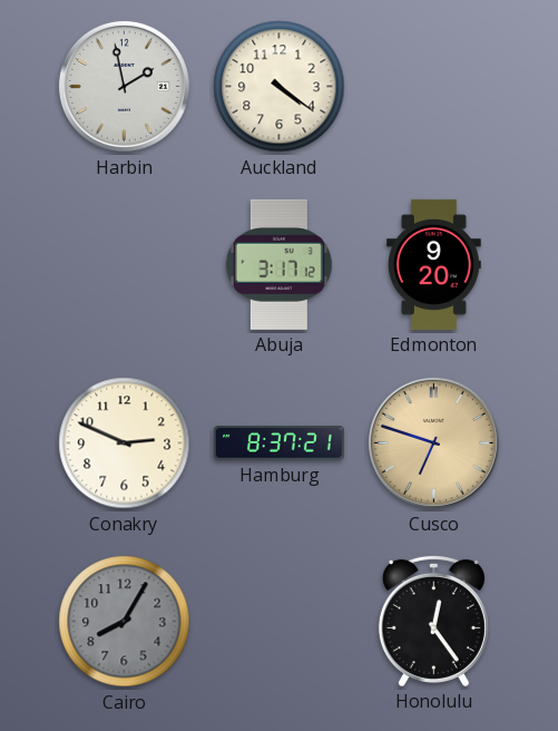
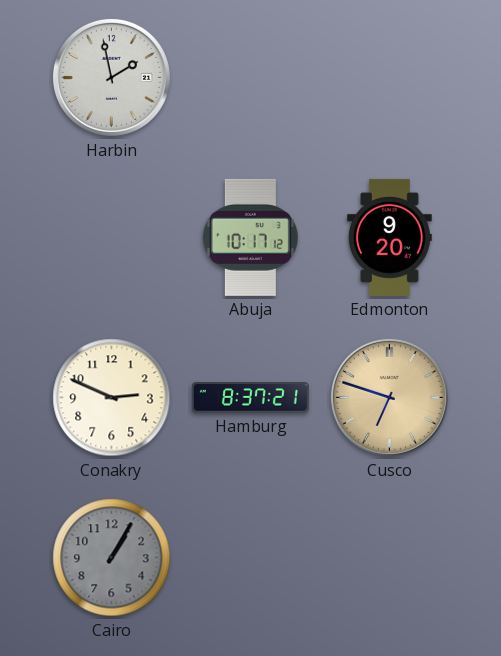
Auckland: 4:21 -> none
Abuja: 3:17 -> 10:17
Cairo: 8:05 -> 1:05
Honolulu: 12:24 -> none
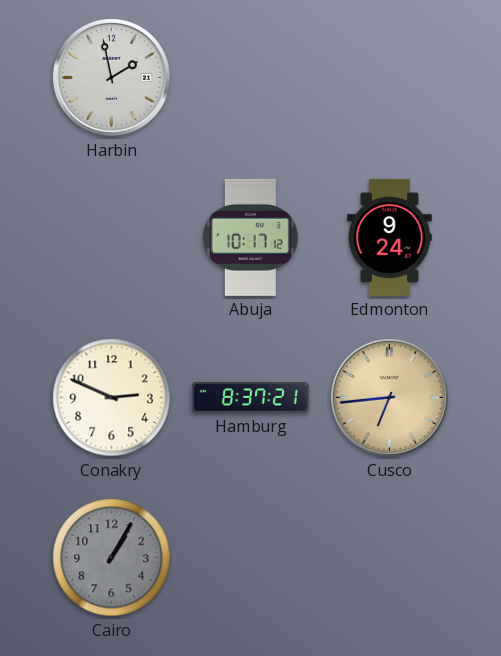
Edmonton: 9:20 -> 9:24
Cusco: 6:48 -> 6:44
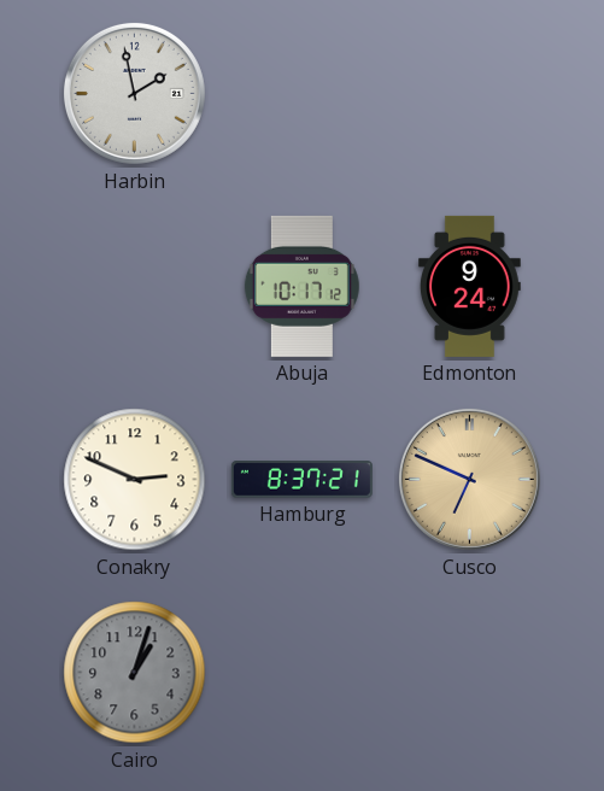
Cusco: 6:44 -> 6:49
Cairo: 1:05 -> 1:03
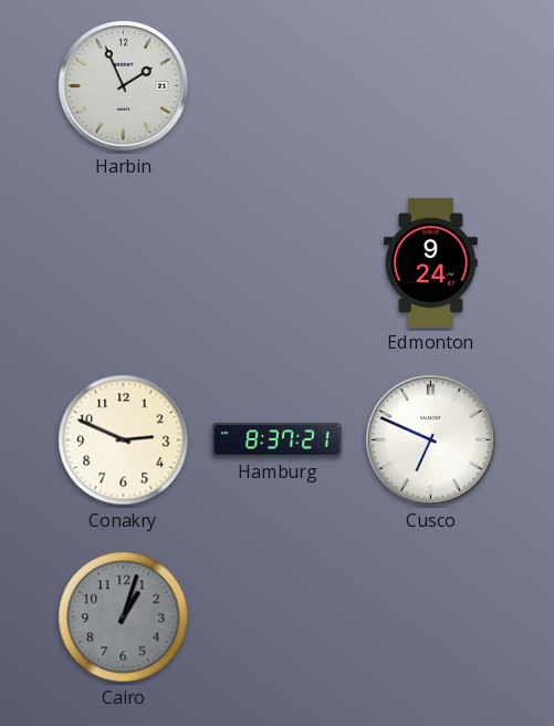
Harbin: 1:58 -> 1:56
Abuja: 10:17 -> none
Cusco dial: champagne -> white
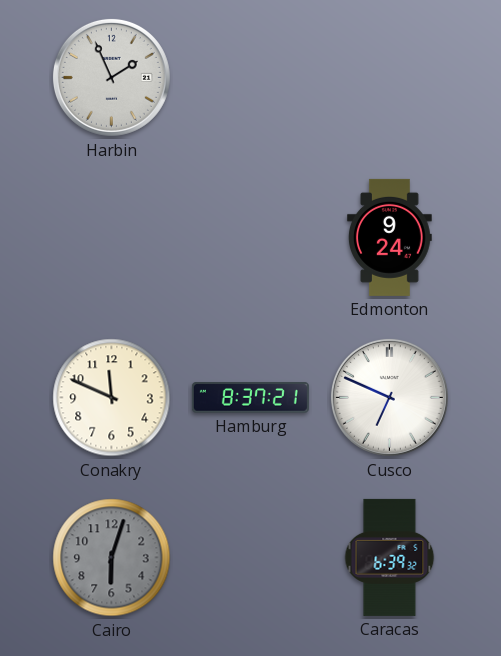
Conakry: 2:49 -> 11:49
Cairo: 1:03 -> 6:03
Caracas: none -> 6:39
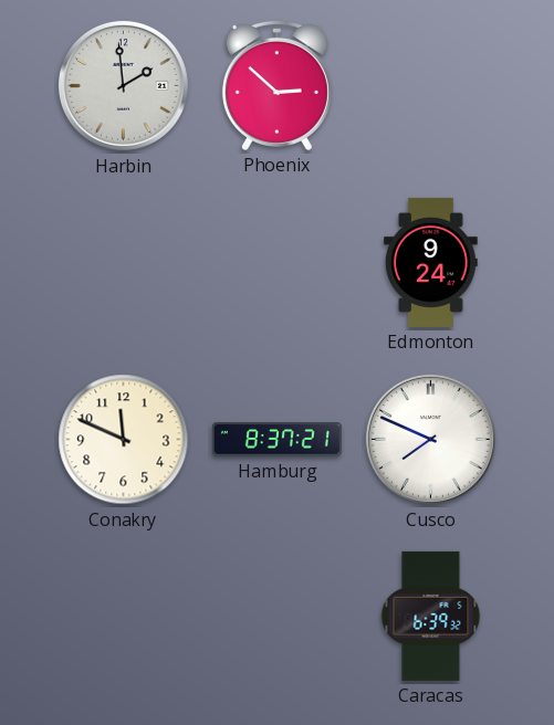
Harbin: 1:56 -> 1:59
Phoenix: none -> 2:52
Cusco: 6:49 -> 7:49
Cairo: 6:03 -> none
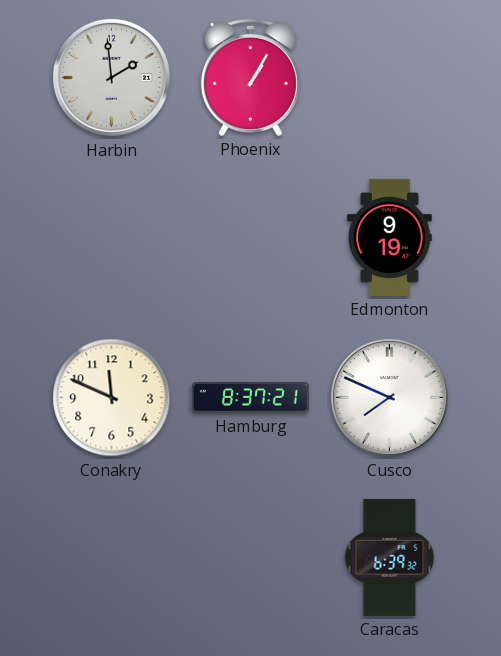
Phoenix: 2:52 -> 1:05
Edmonton: 9:24 -> 9:19
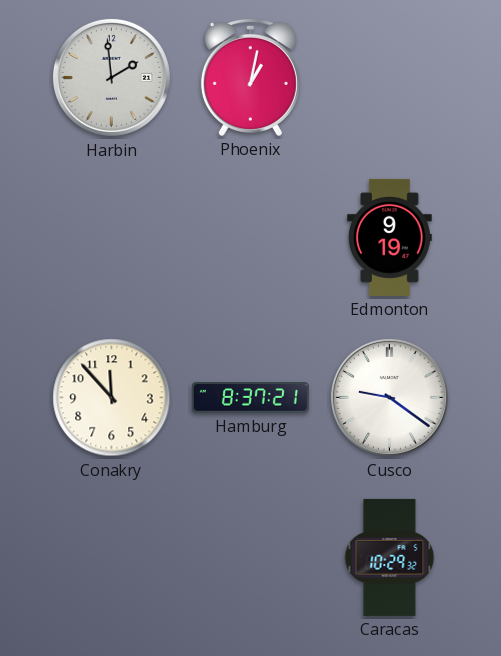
Phoenix: 1:05 -> 1:02
Conakry: 11:49 -> 11:53
Cusco: 7:49 -> 9:21
Caracas: 6:39 -> 10:29
